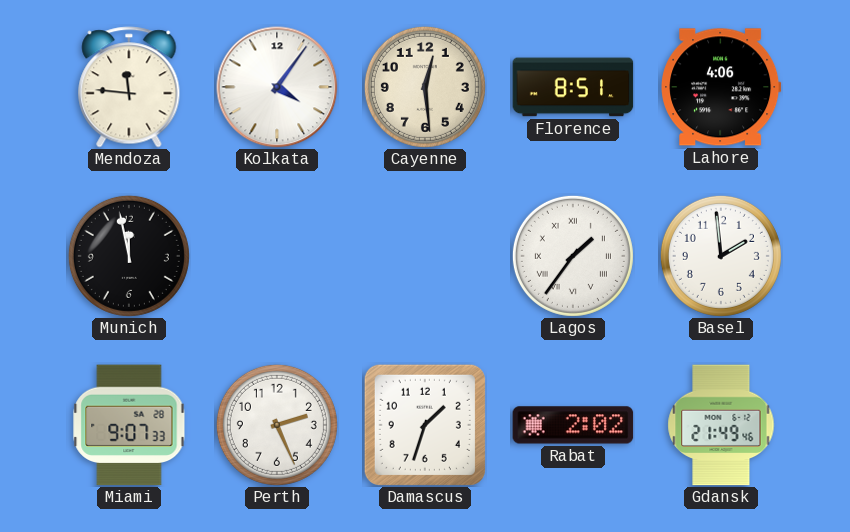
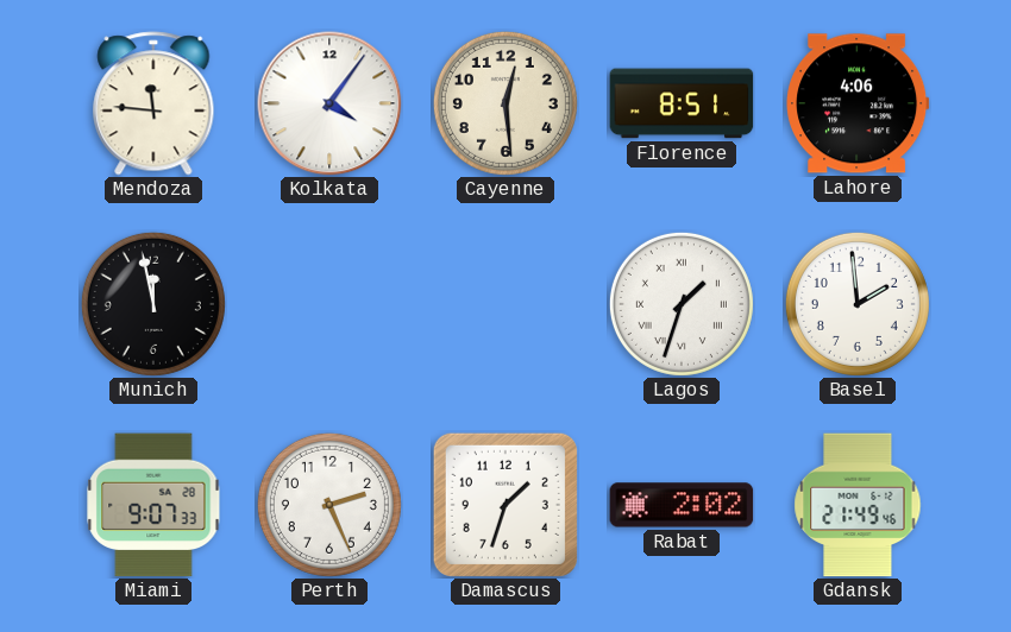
Lagos: 1:36 -> 1:33
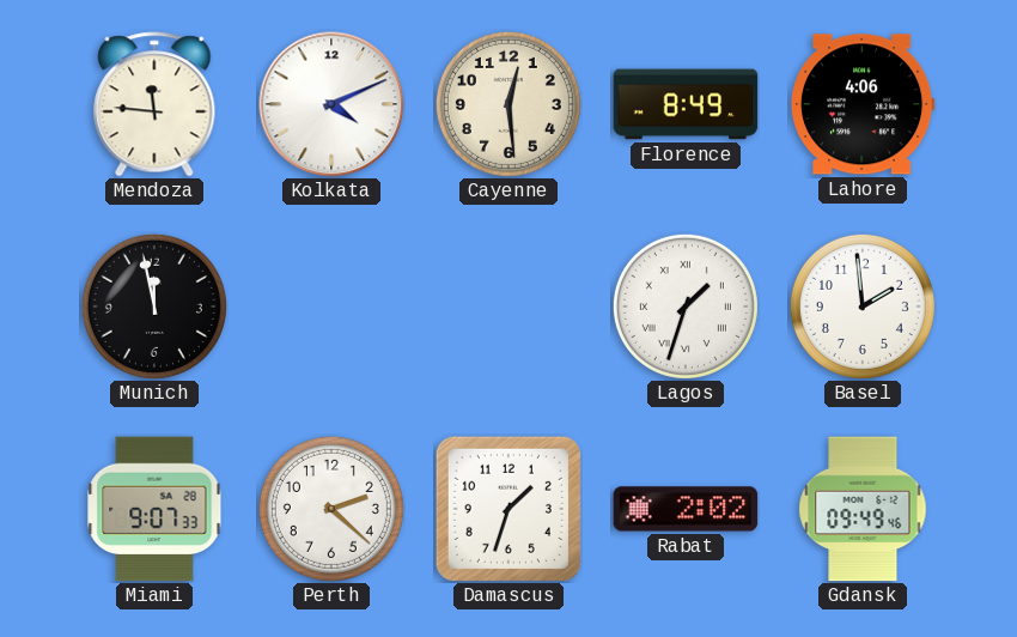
Kolkata: 4:06 -> 4:11
Florence: 8:51 -> 8:49
Perth: 2:26 -> 2:22
Gdansk: 21:49 -> 09:49
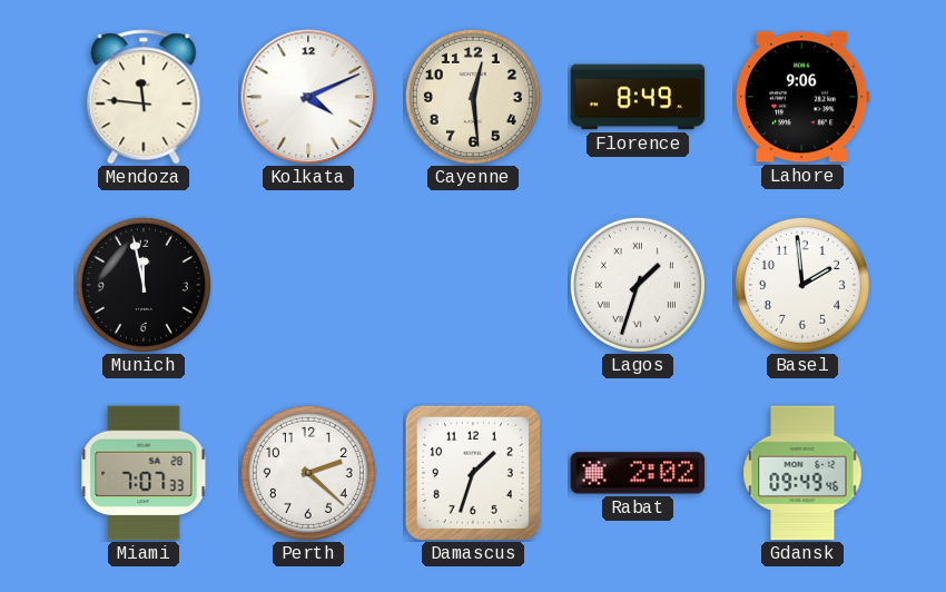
Lahore: 4:06 -> 9:06
Miami: 9:07 -> 7:07
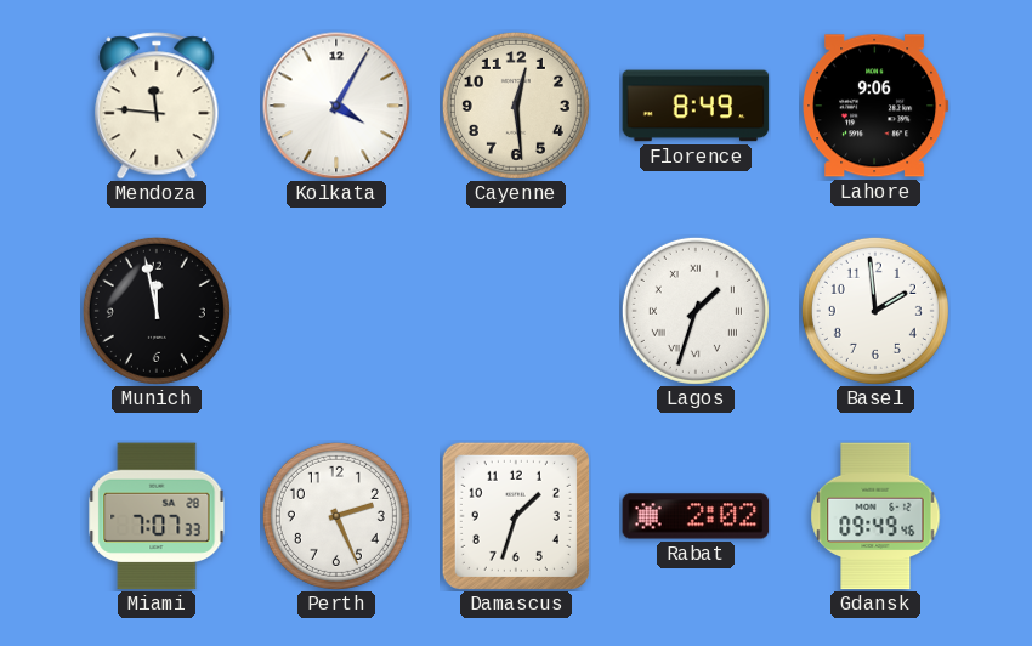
Kolkata: 4:11 -> 4:05
Perth: 2:22 -> 2:26
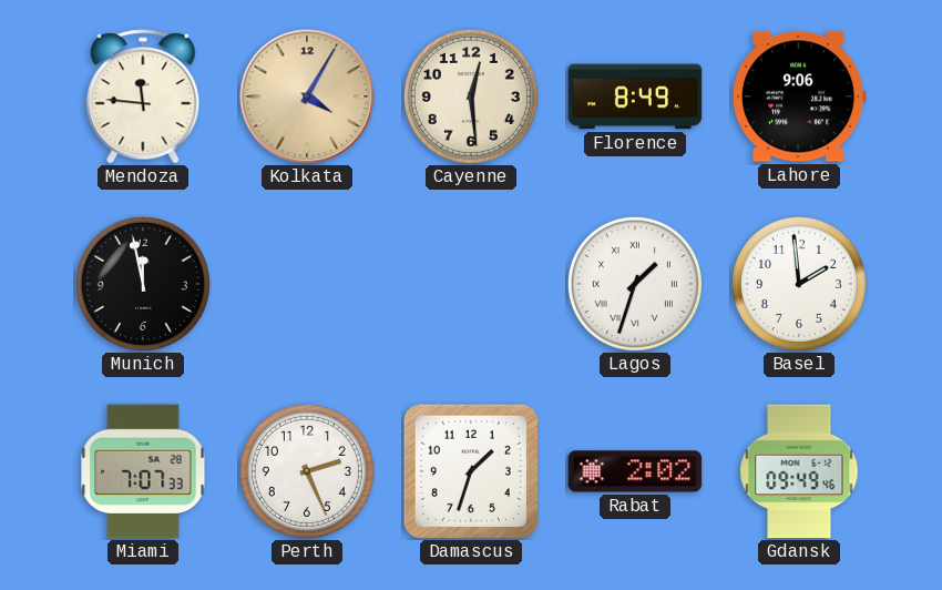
Kolkata dial: white -> champagne
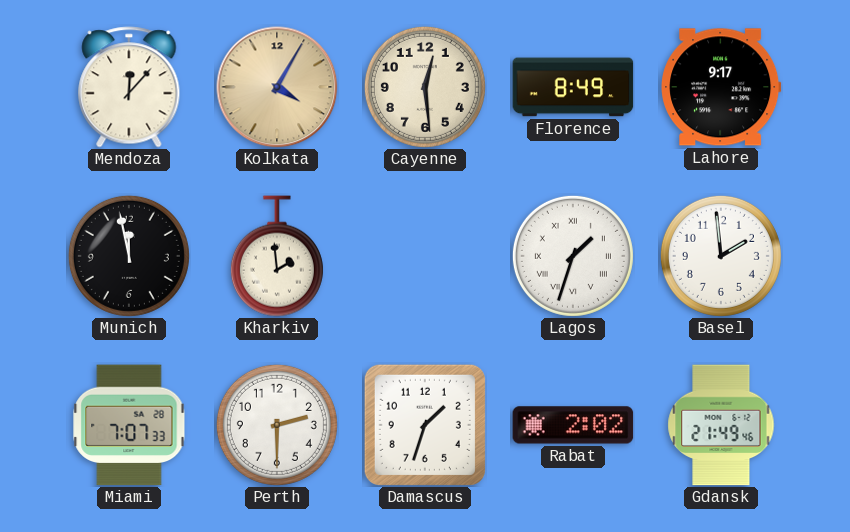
Mendoza: 11:46 -> 12:07
Lahore: 9:06 -> 9:17
Kharkiv: none -> 1:59
Perth: 2:26 -> 2:30
Gdansk: 09:49 -> 21:49
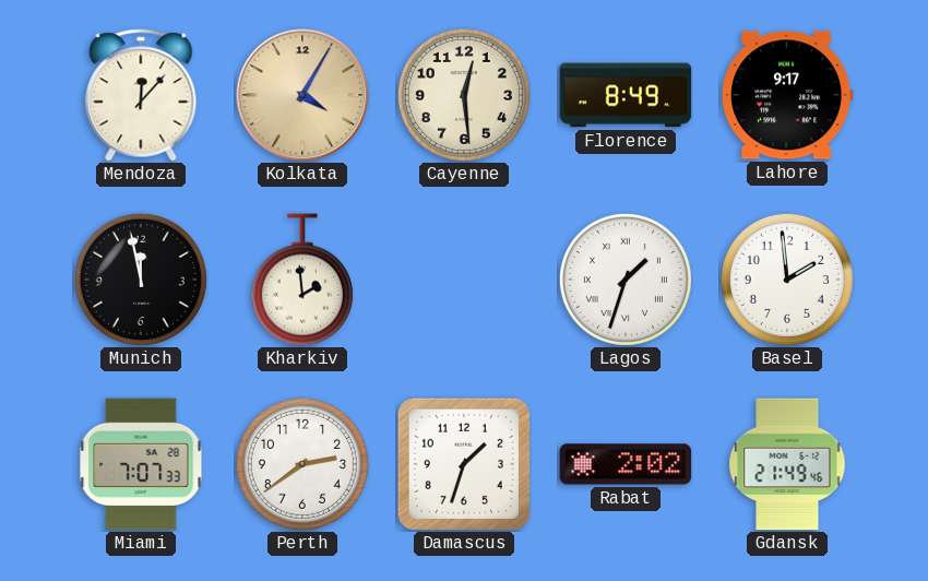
Perth: 2:30 -> 2:39
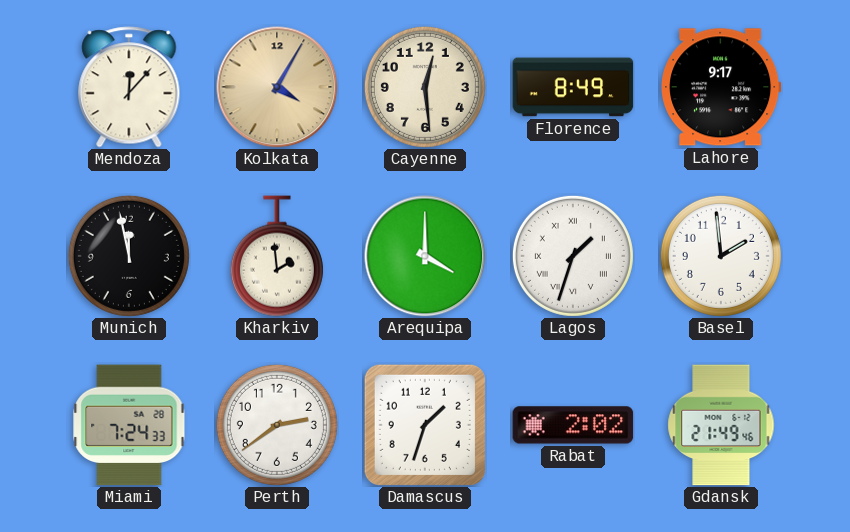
Arequipa: none -> 4:00
Miami: 7:07 -> 7:24
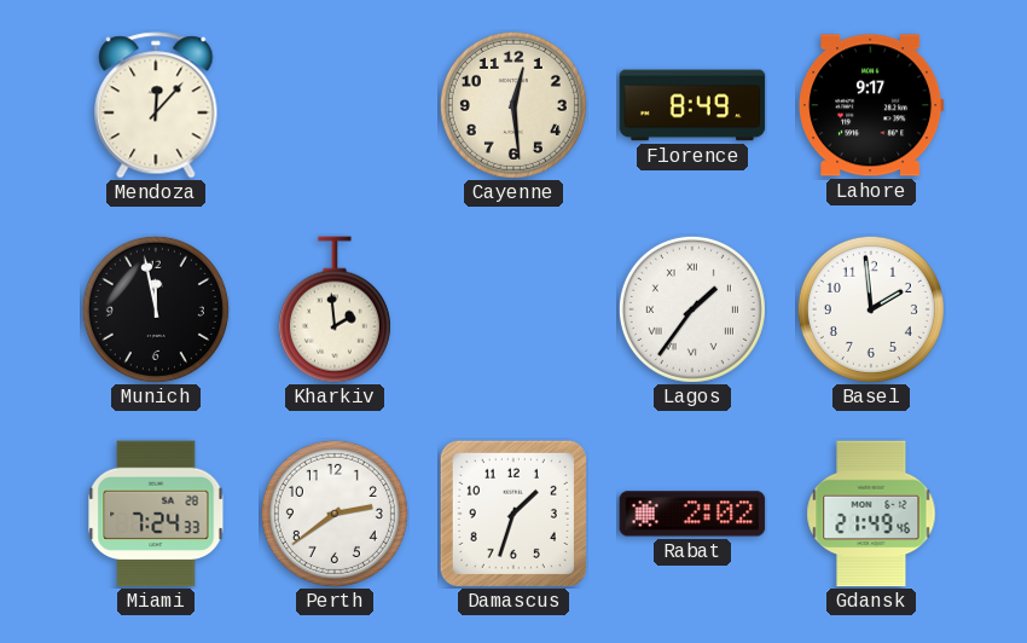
Kolkata: 4:05 -> none
Arequipa: 4:00 -> none
Lagos: 1:33 -> 1:36
